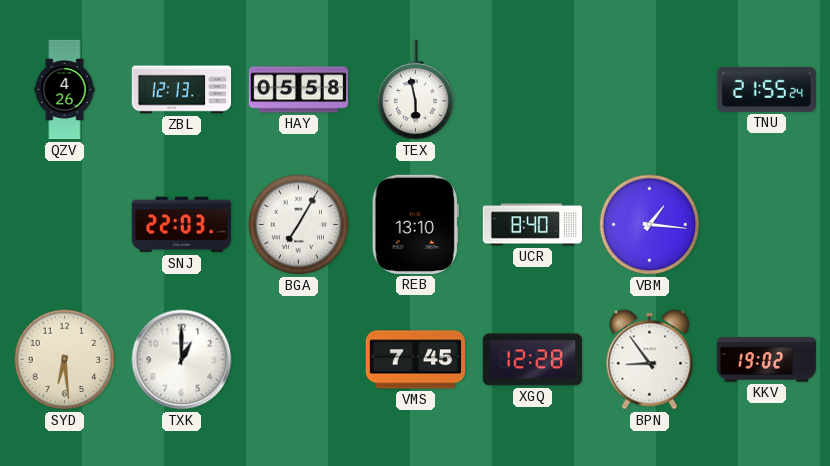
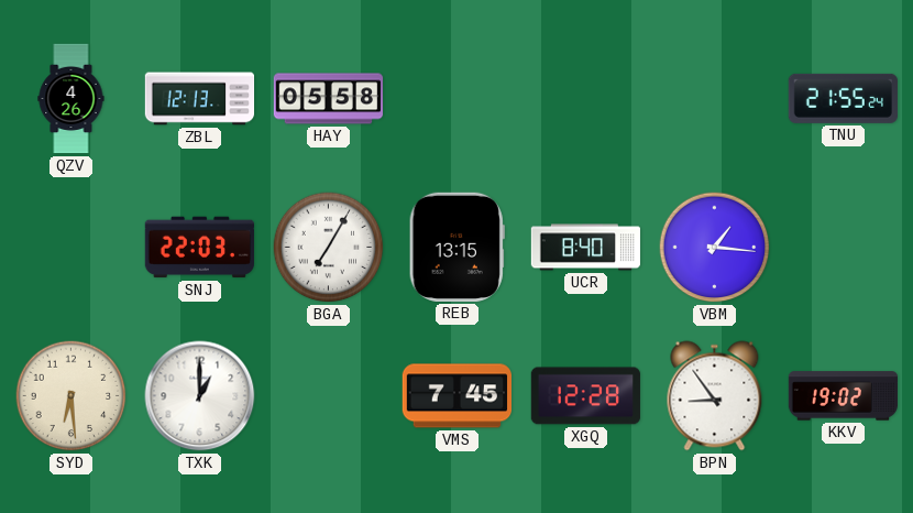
TEX: 5:58 -> none
REB: 13:10 -> 13:15
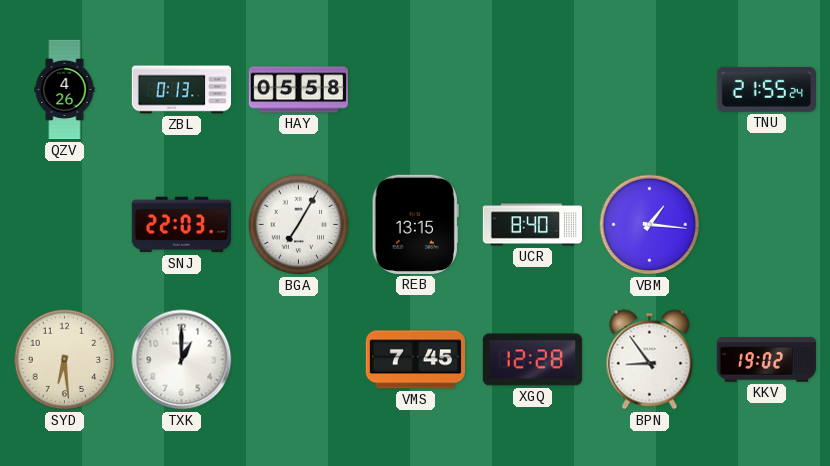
ZBL: 12:13 -> 0:13
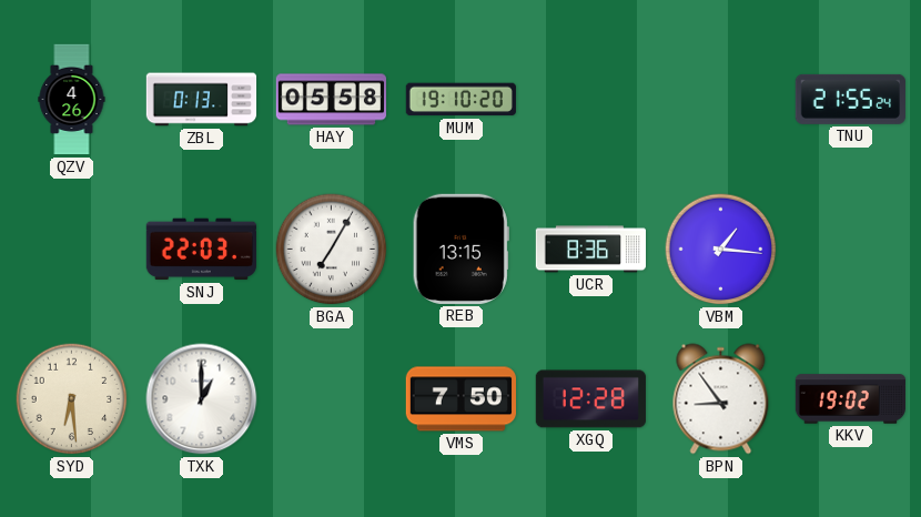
MUM: none -> 19:10
UCR: 8:40 -> 8:36
VMS: 7:45 -> 7:50
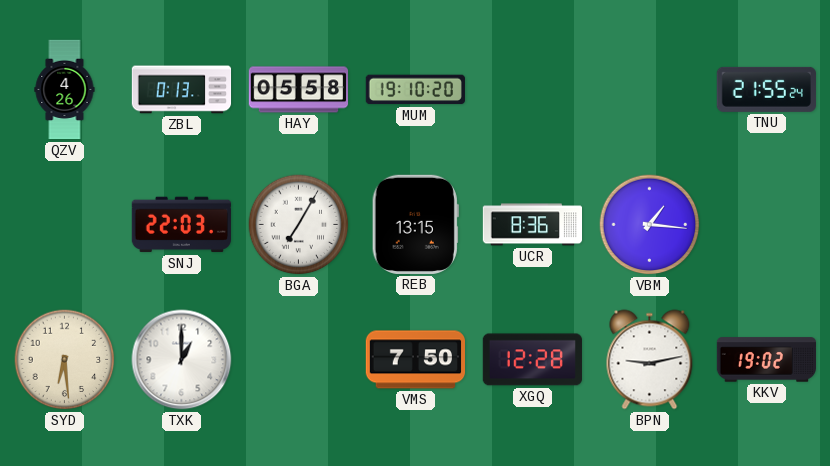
BPN: 8:54 -> 9:13
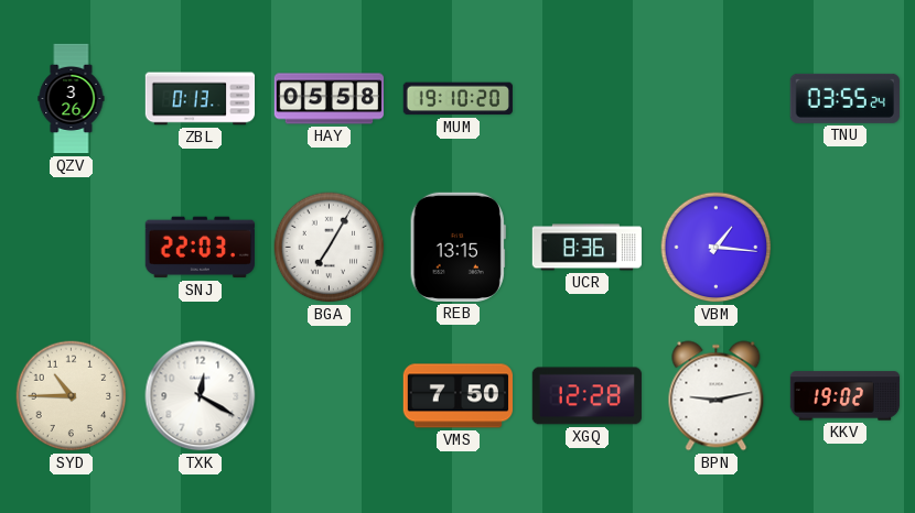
QZV: 4:26 -> 3:26
TNU: 21:55 -> 03:55
SYD: 6:29 -> 10:45
TXK: 1:00 -> 12:20
